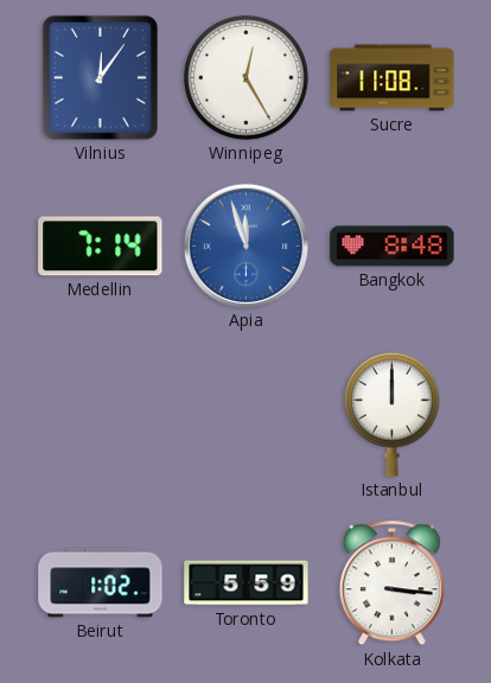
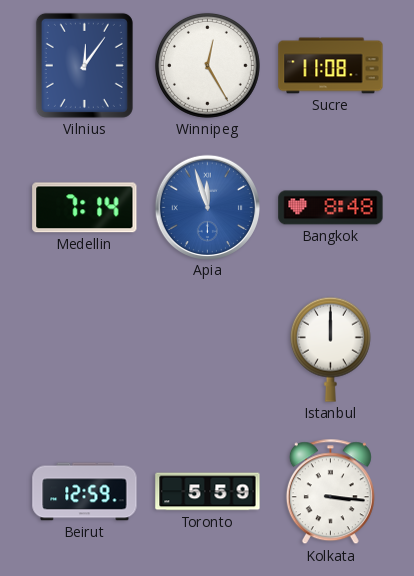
Beirut: 1:02 -> 12:59
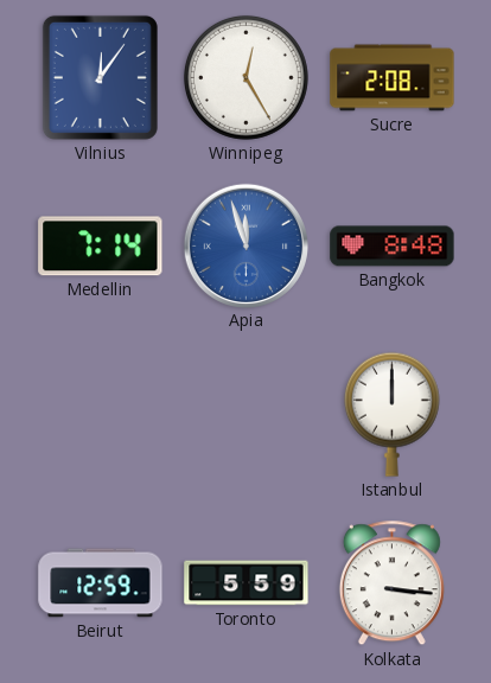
Sucre: 11:08 -> 2:08
